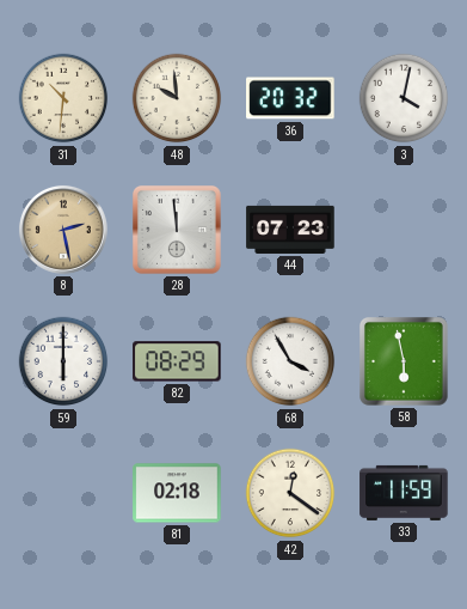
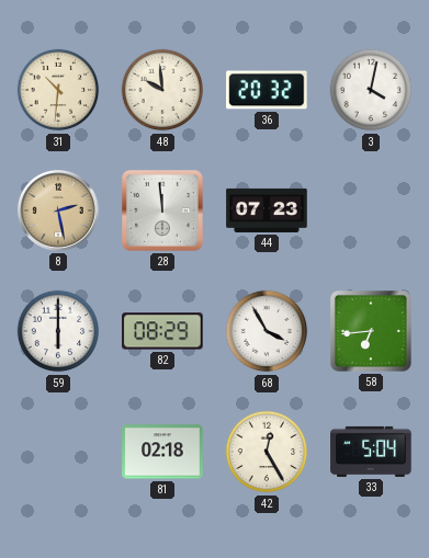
58: 5:58 -> 6:44
42: 12:21 -> 12:25
33: 11:59 -> 5:04
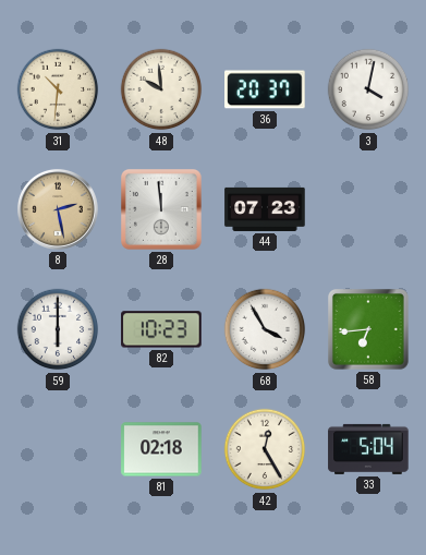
36: 20:32 -> 20:37
82: 08:29 -> 10:23
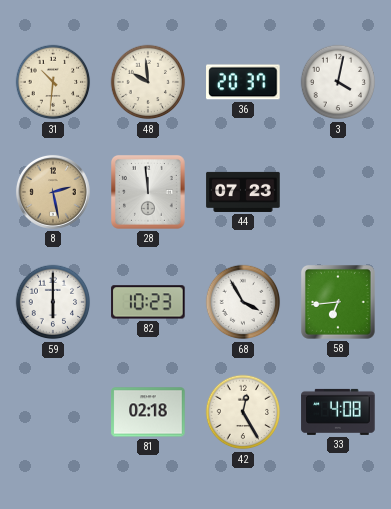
33: 5:04 -> 4:08
